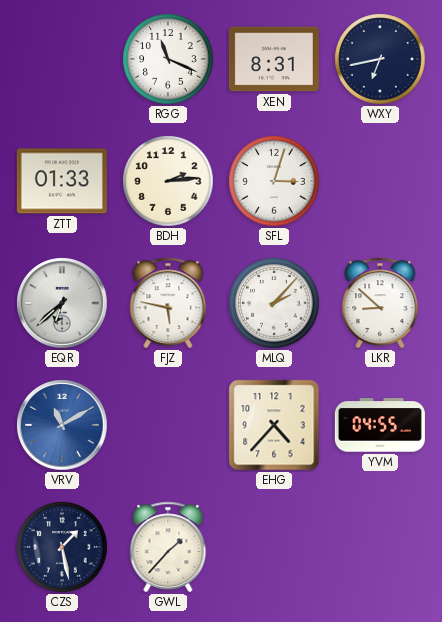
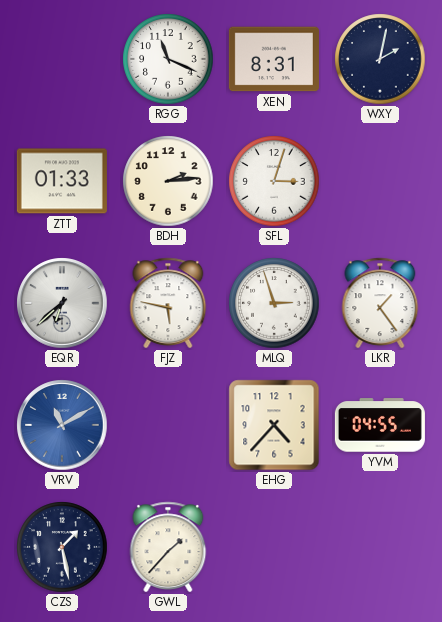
WXY: 6:43 -> 2:02
MLQ: 2:07 -> 2:57
LKR: 8:52 -> 1:24
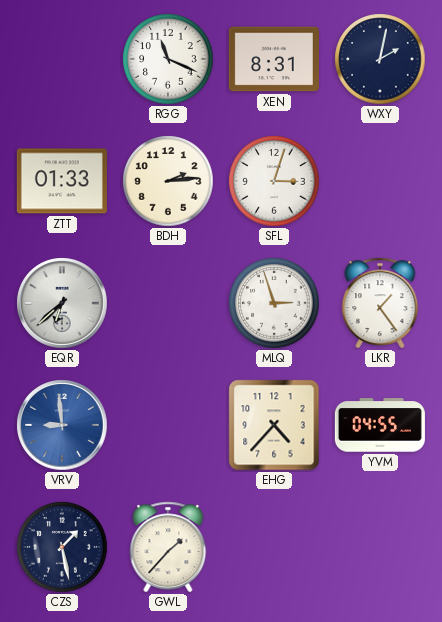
FJZ: 5:47 -> none
VRV: 11:10 -> 8:59
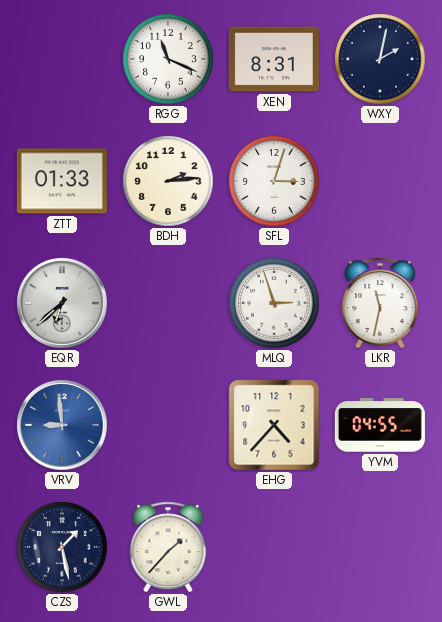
LKR: 1:24 -> 11:32
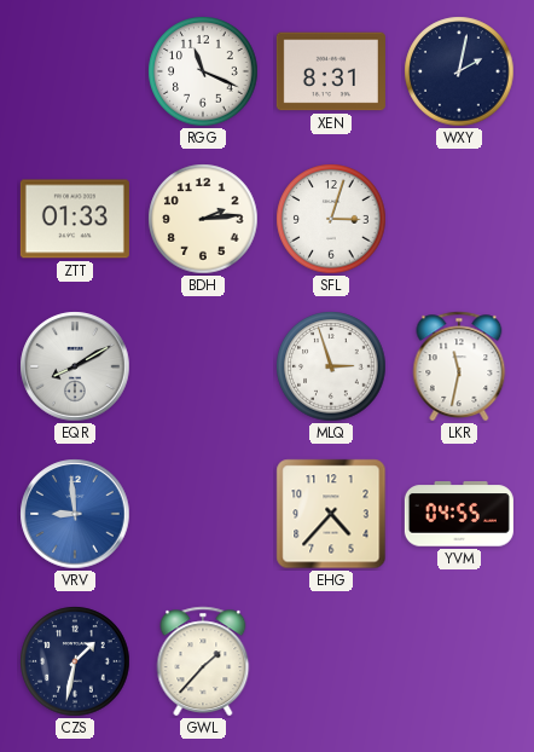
EQR: 6:38 -> 8:10
CZS: 1:28 -> 1:32
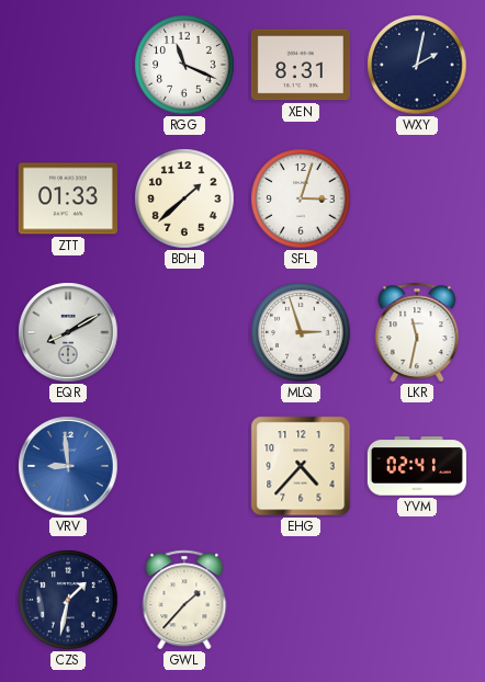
BDH: 2:14 -> 1:38
YVM: 04:55 -> 02:41
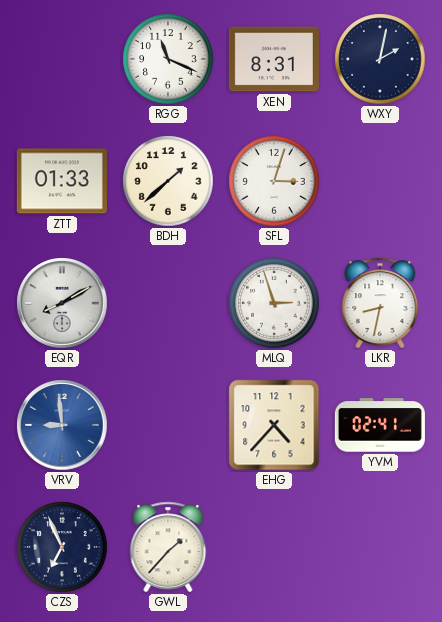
LKR: 11:32 -> 8:32
CZS: 1:32 -> 6:56
